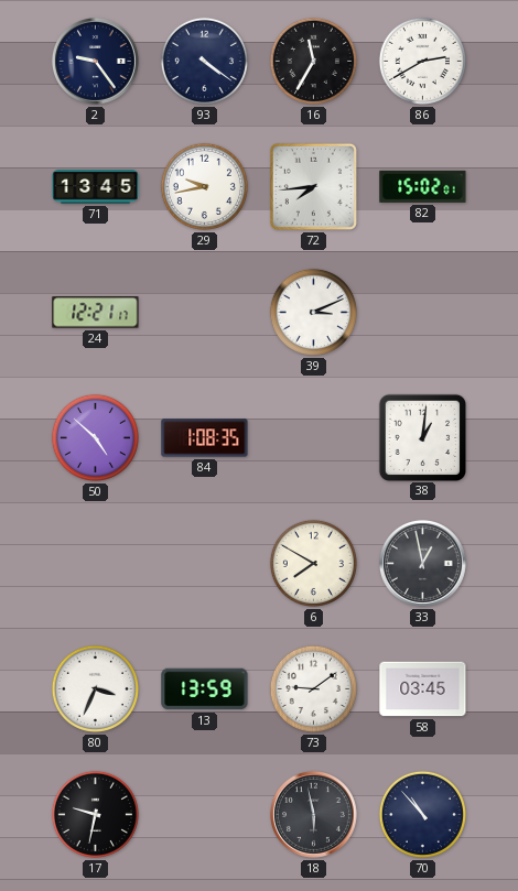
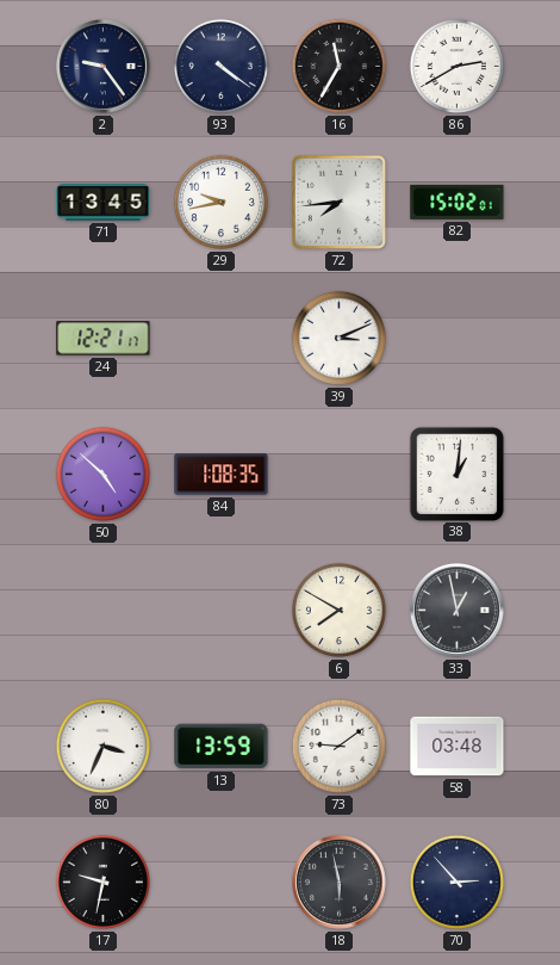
58: 03:45 -> 03:48
70: 10:53 -> 2:53
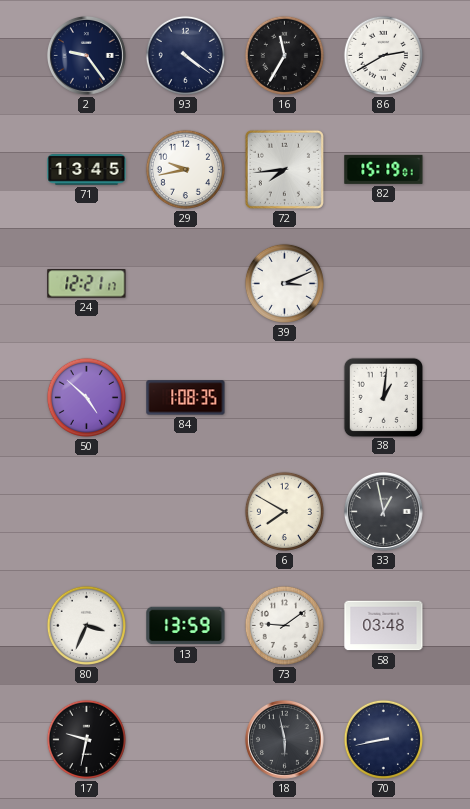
82: 15:02 -> 15:19
70: 2:53 -> 8:43
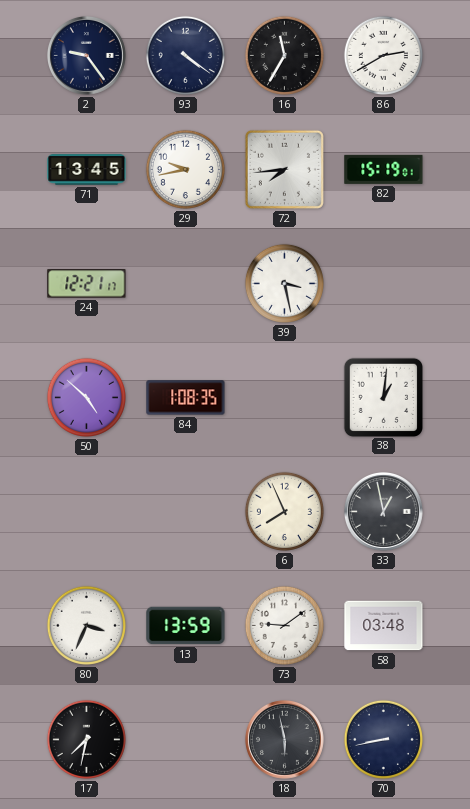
39: 3:11 -> 3:28
6: 7:50 -> 7:56
17: 9:32 -> 7:32
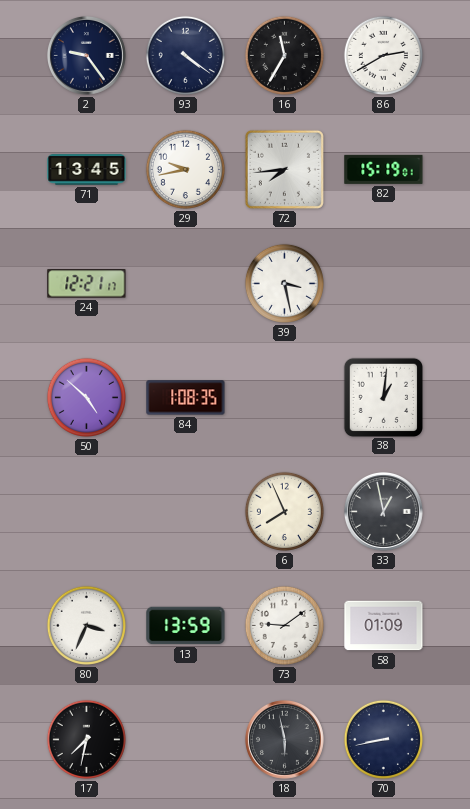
58: 03:48 -> 01:09
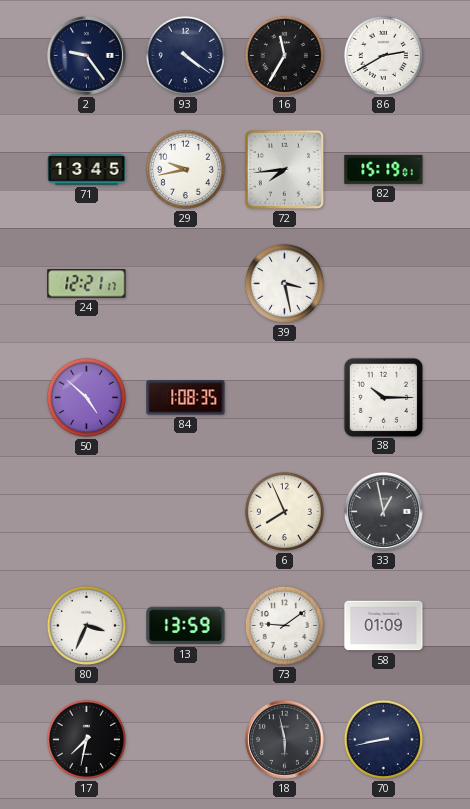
38: 1:01 -> 10:15
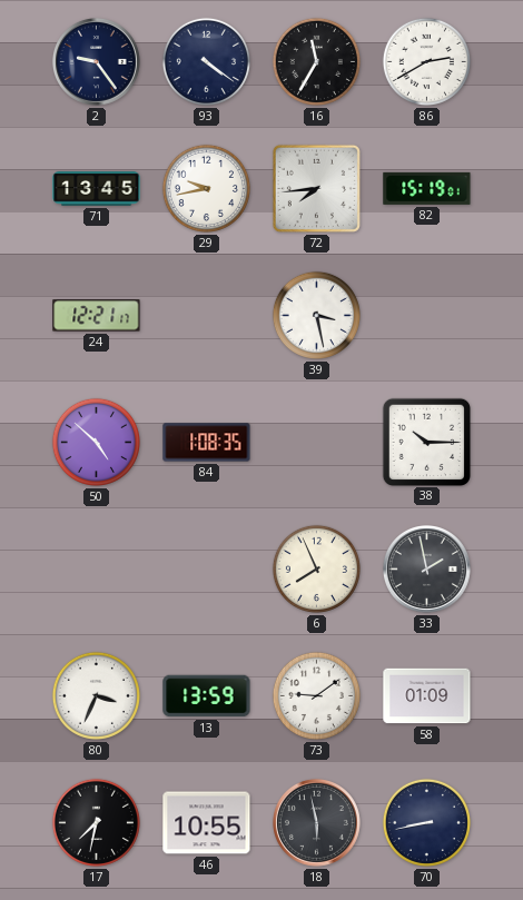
33: 12:58 -> 1:58
46: none -> 10:55
